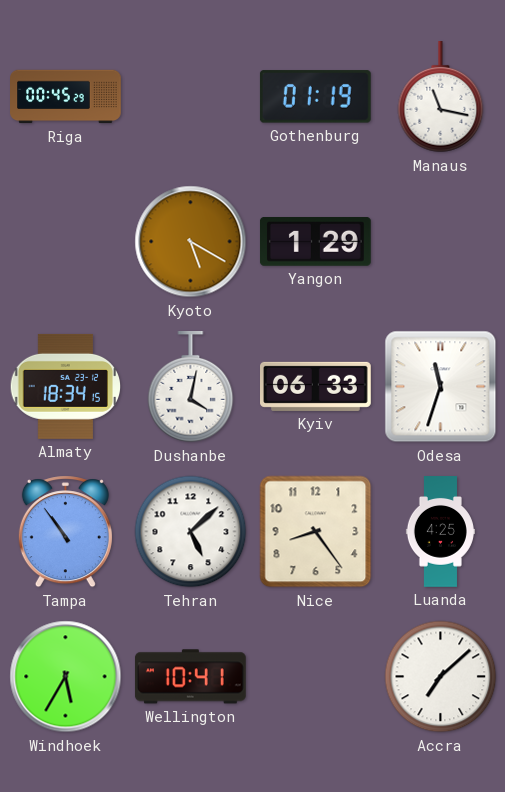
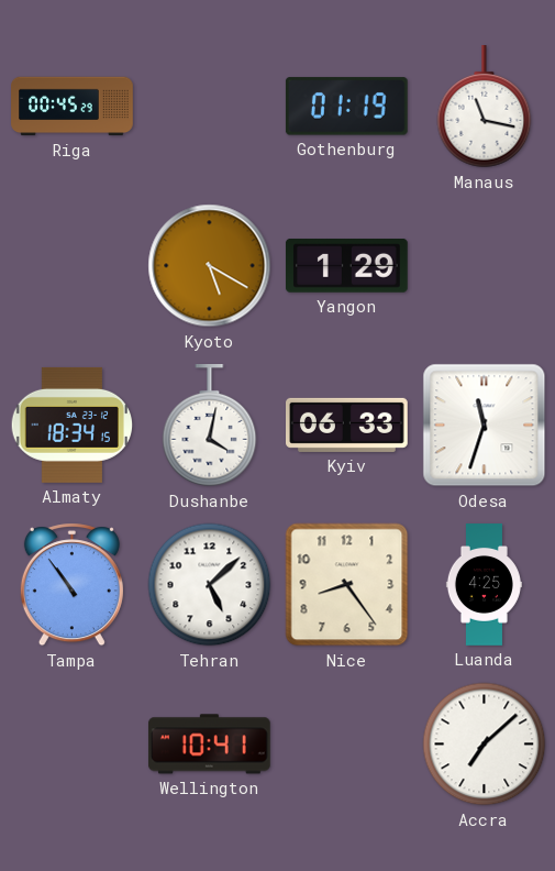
Windhoek: 5:35 -> none
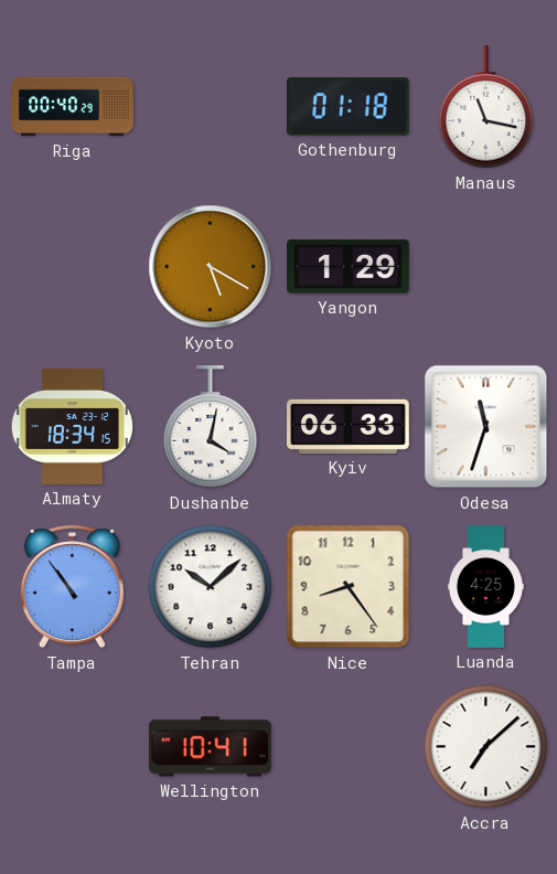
Riga: 00:45 -> 00:40
Gothenburg: 01:19 -> 01:18
Tehran: 5:08 -> 10:08
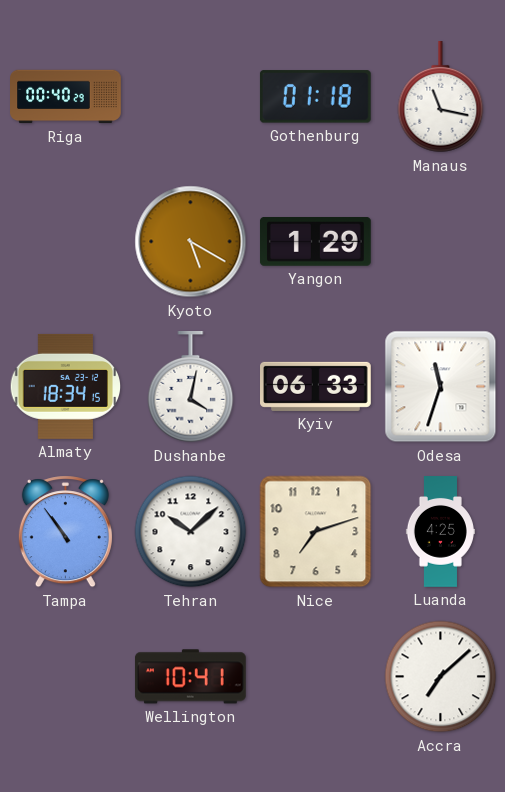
Nice: 8:24 -> 7:12
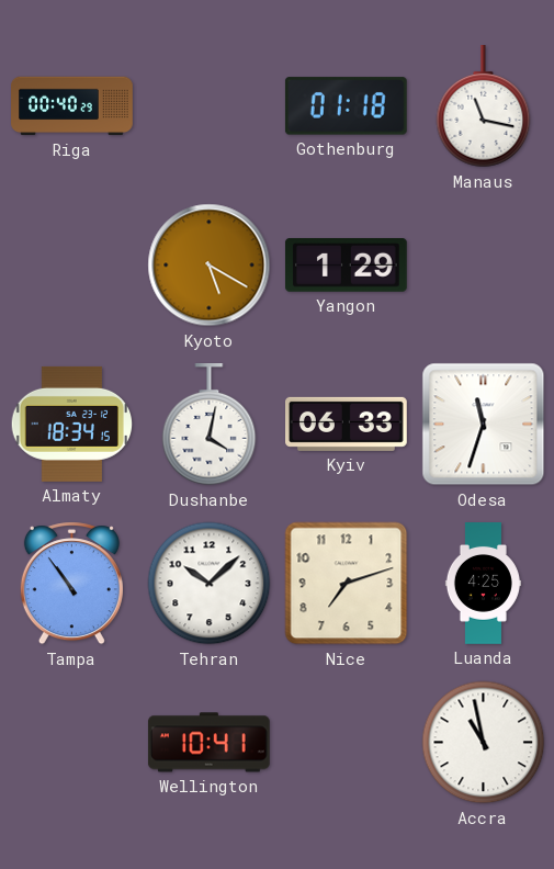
Accra: 7:08 -> 10:58
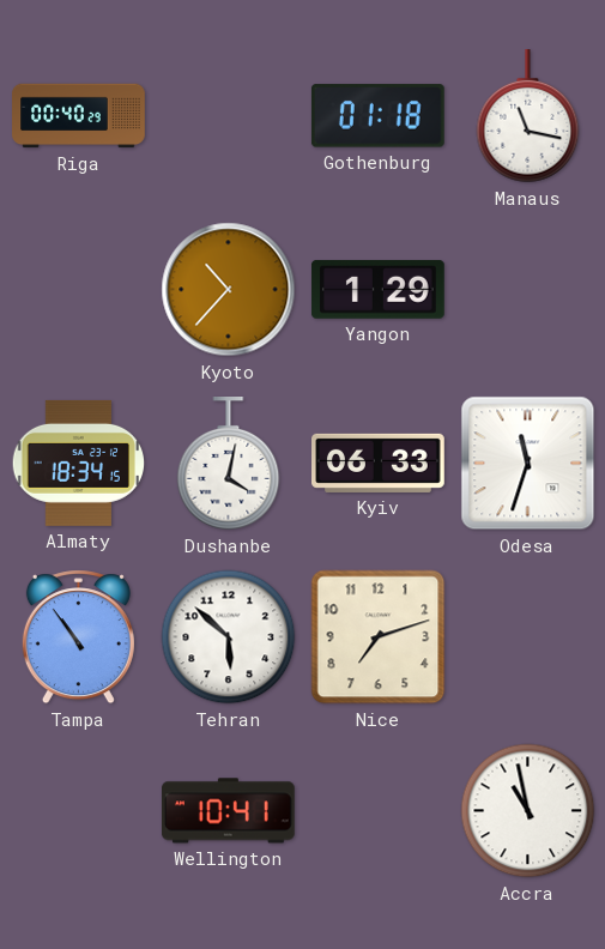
Kyoto: 5:20 -> 10:37
Tehran: 10:08 -> 5:52
Luanda: 4:25 -> none
